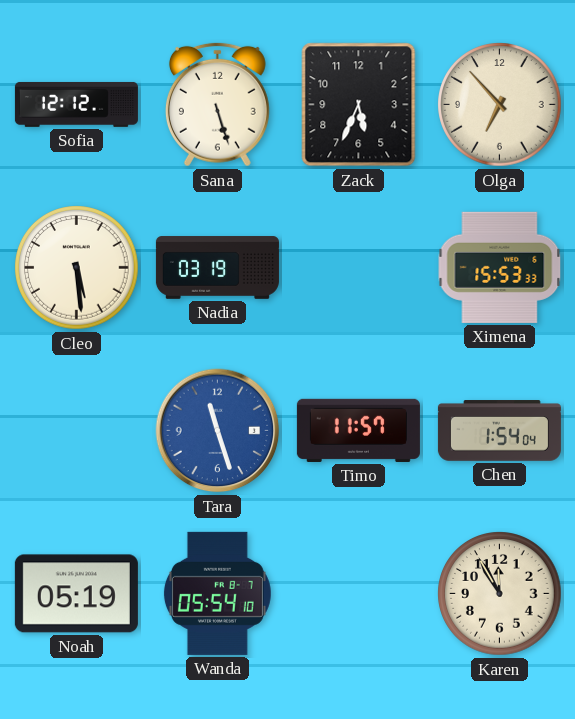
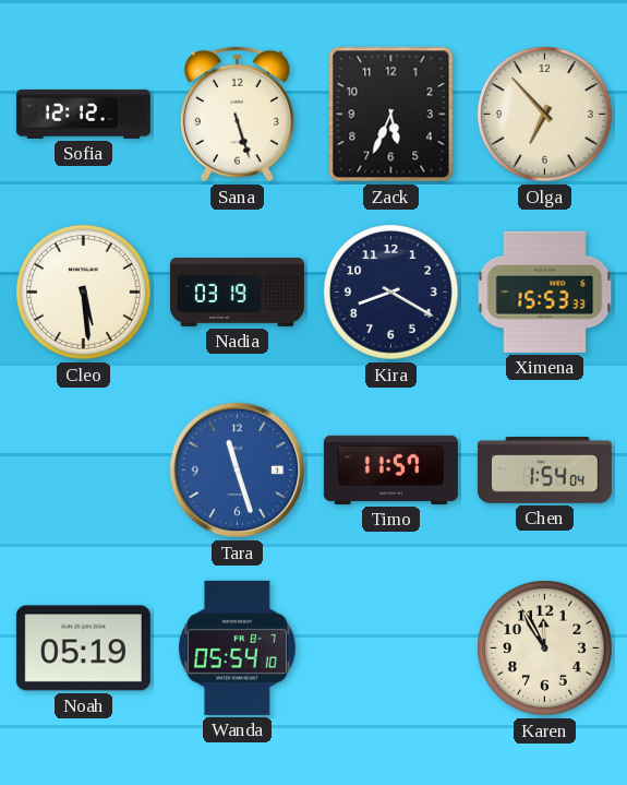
Kira: none -> 8:20
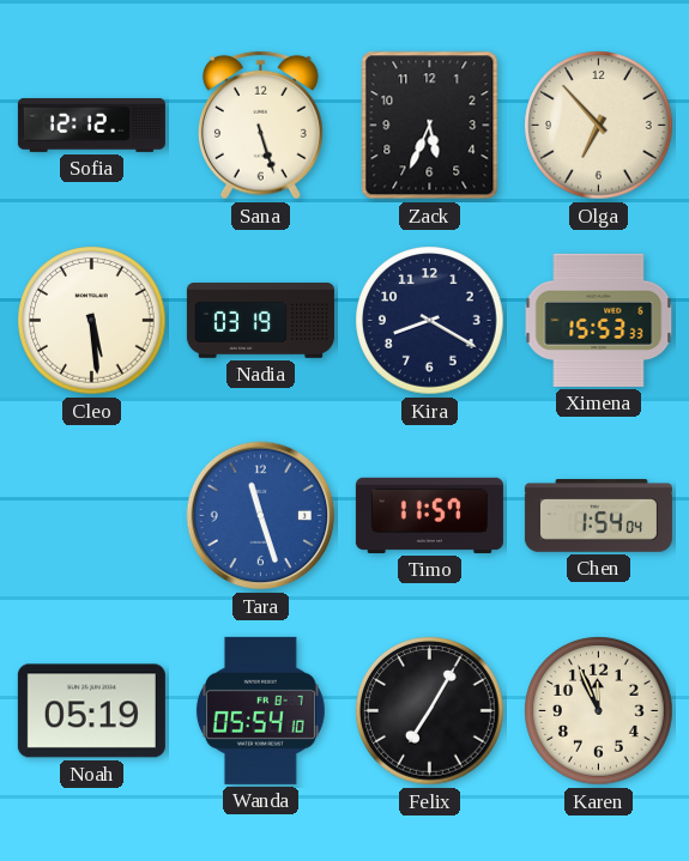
Felix: none -> 7:05
Karen: 11:55 -> 11:56
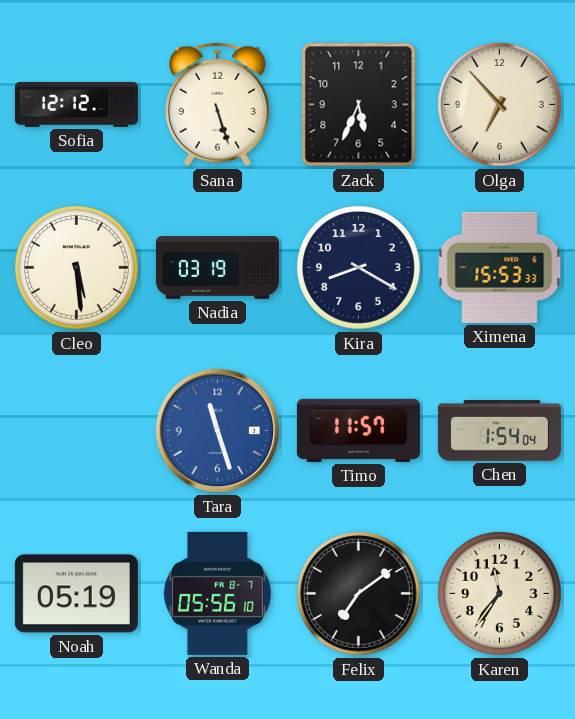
Wanda: 05:54 -> 05:56
Felix: 7:05 -> 7:09
Karen: 11:56 -> 11:36
